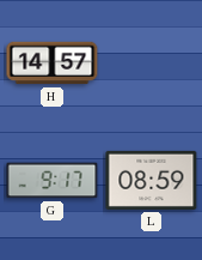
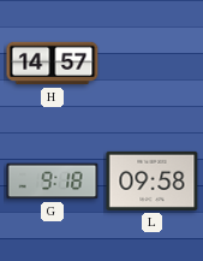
G: 9:17 -> 9:18
L: 08:59 -> 09:58
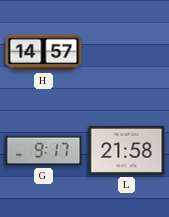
G: 9:18 -> 9:17
L: 09:58 -> 21:58
